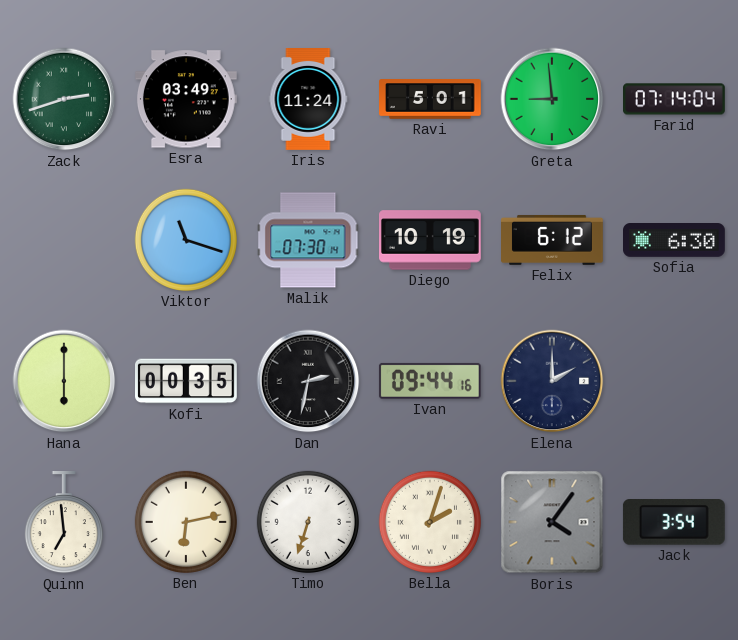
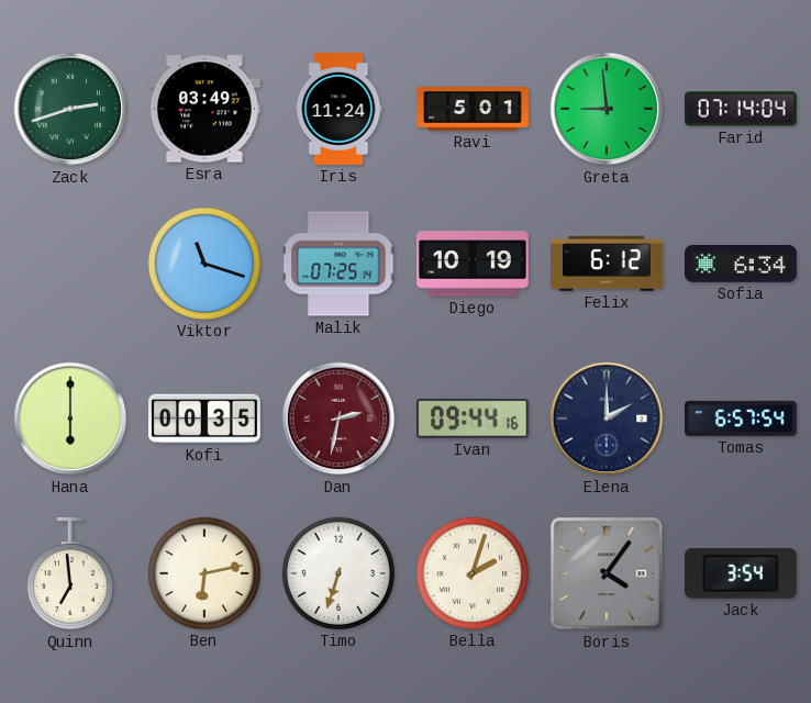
Malik: 07:30 -> 07:25
Sofia: 6:30 -> 6:34
Dan dial: black -> burgundy
Tomas: none -> 6:57
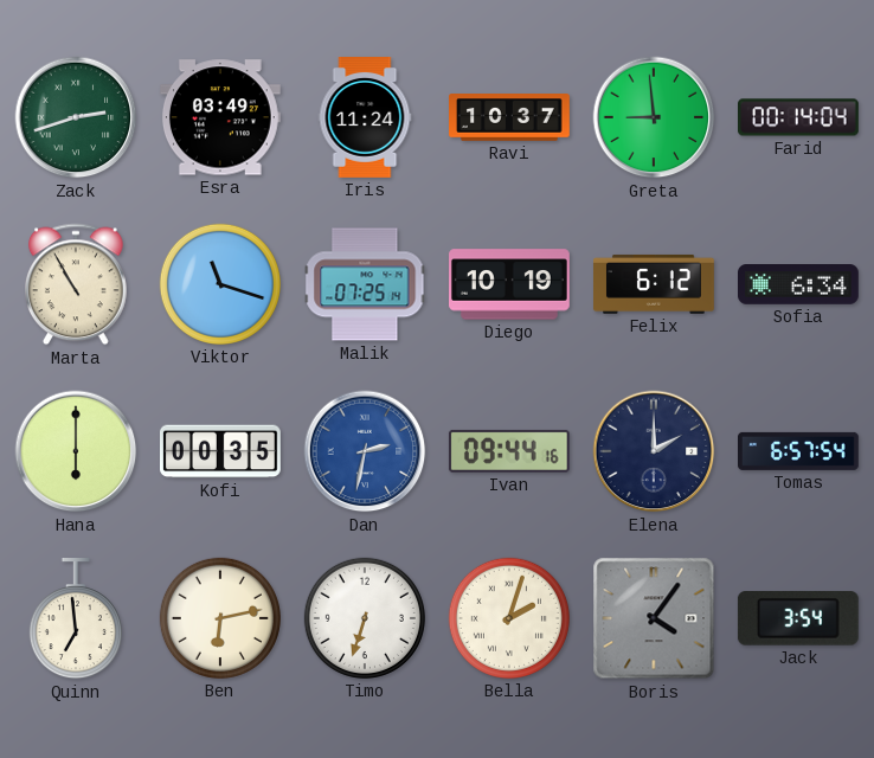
Ravi: 5:01 -> 10:37
Farid: 07:14 -> 00:14
Marta: none -> 10:55
Dan dial: burgundy -> blue
